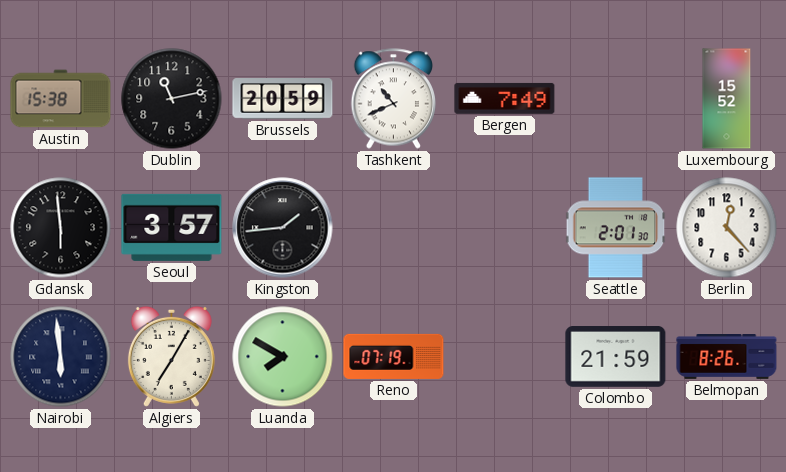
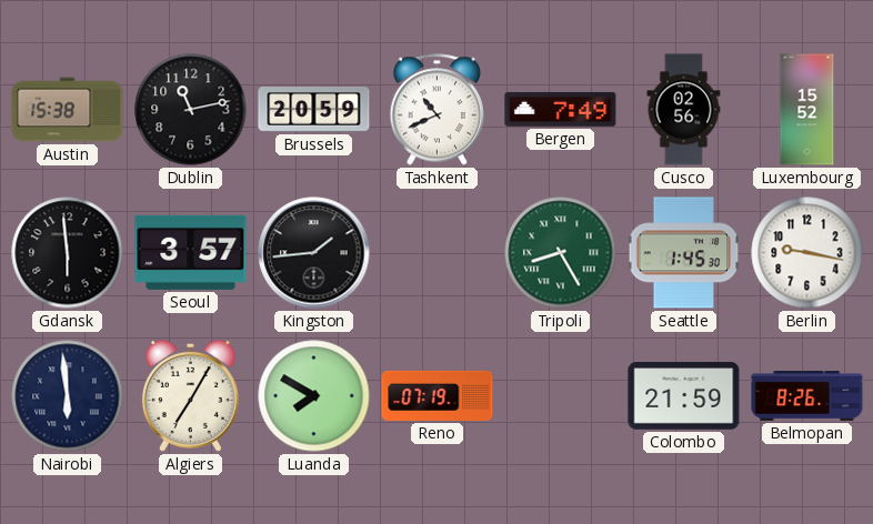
Cusco: none -> 02:56
Tripoli: none -> 8:25
Seattle: 2:01 -> 1:45
Berlin: 12:23 -> 9:17
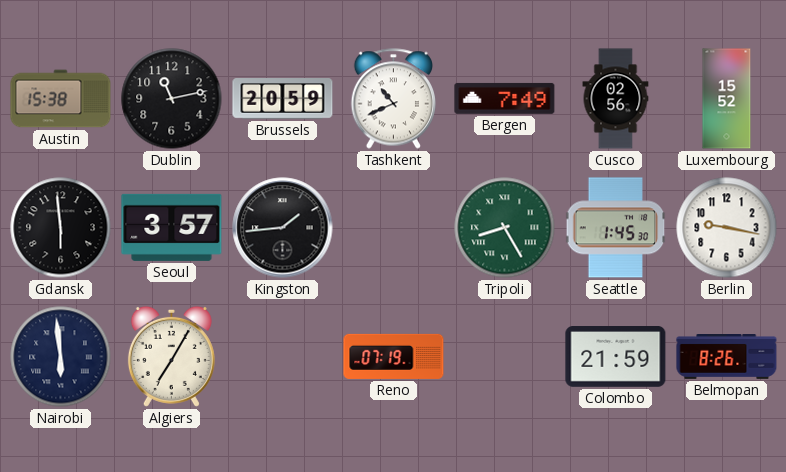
Luanda: 7:50 -> none
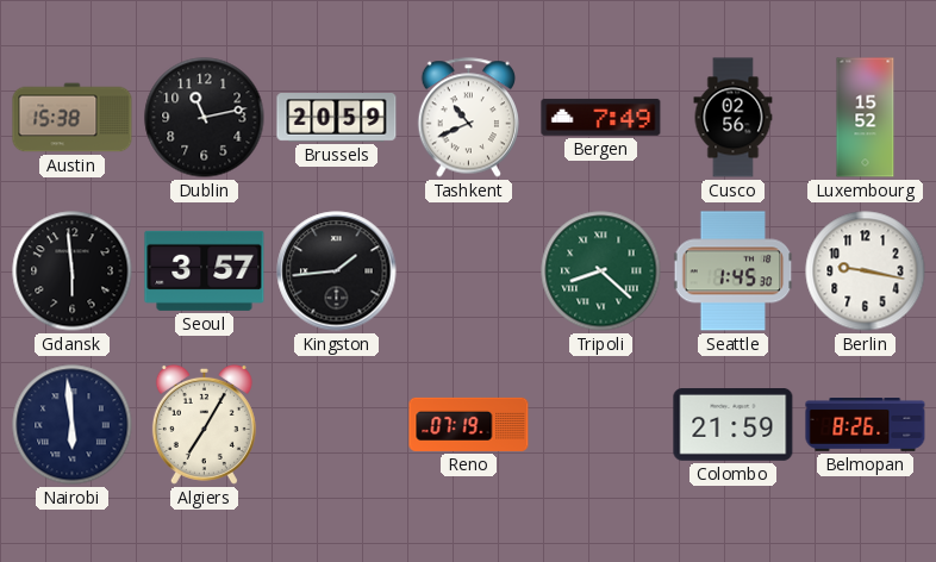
Tripoli: 8:25 -> 8:22
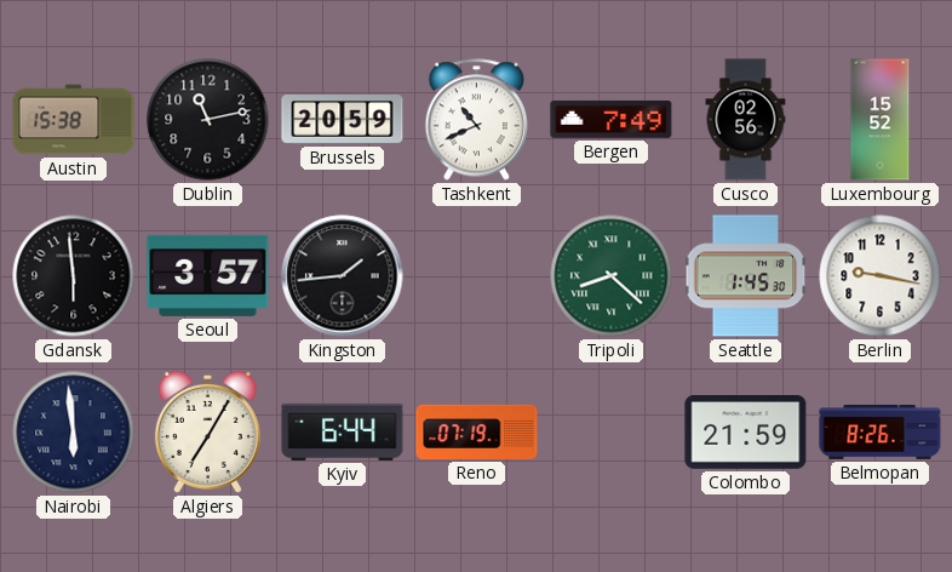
Kyiv: none -> 6:44
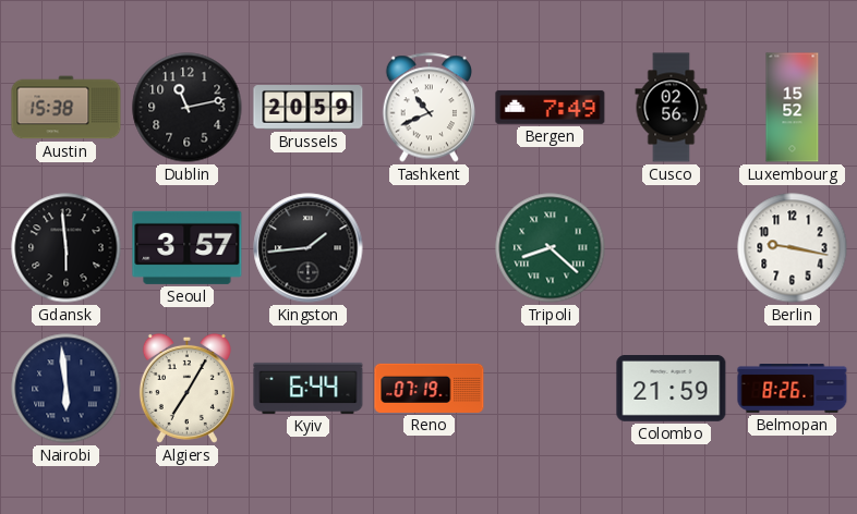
Seattle: 1:45 -> none
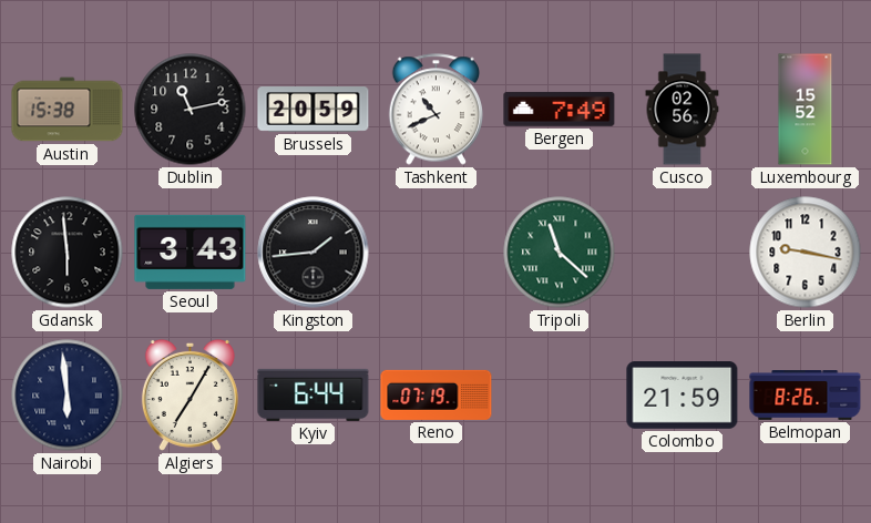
Seoul: 3:57 -> 3:43
Tripoli: 8:22 -> 11:22
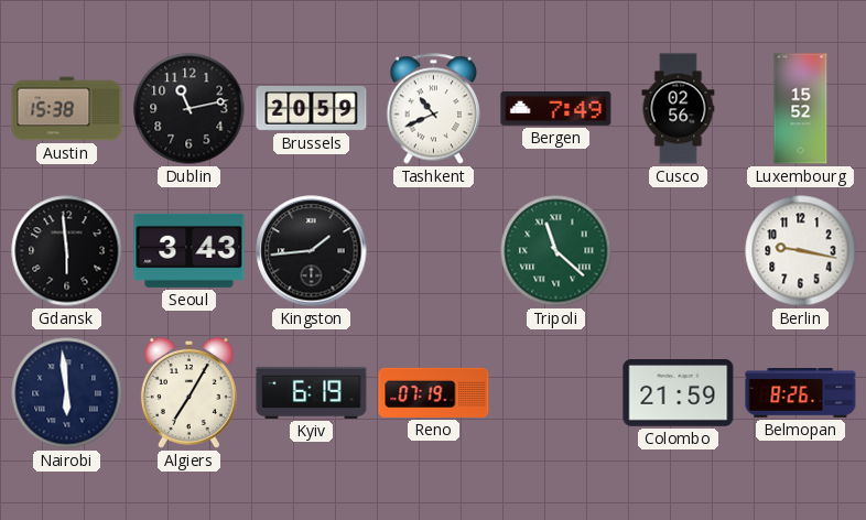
Kyiv: 6:44 -> 6:19
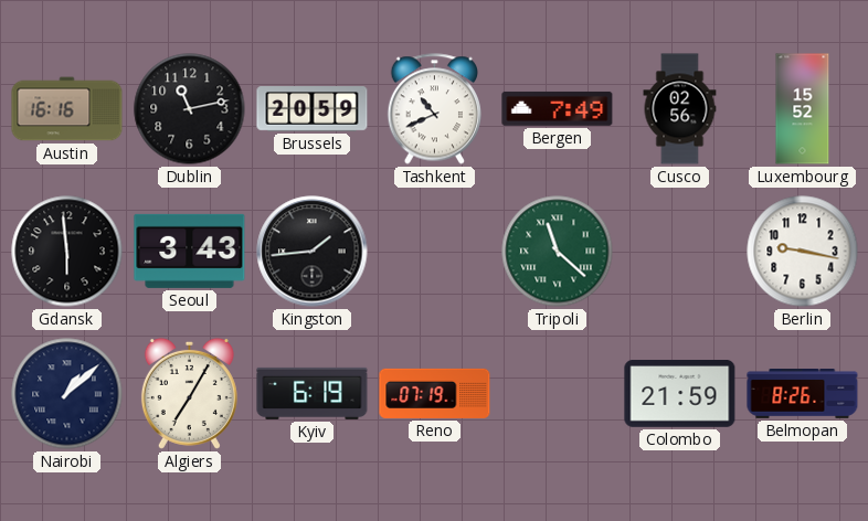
Austin: 15:38 -> 16:16
Nairobi: 5:59 -> 1:08
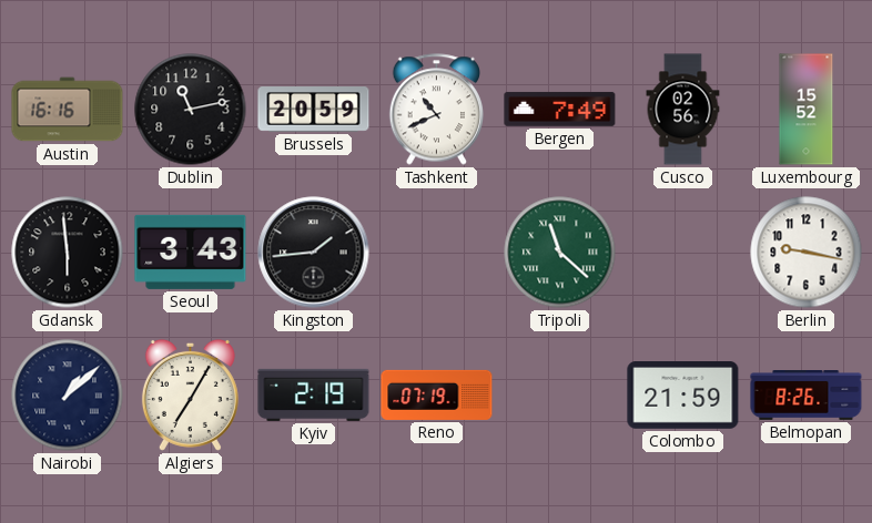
Kyiv: 6:19 -> 2:19
